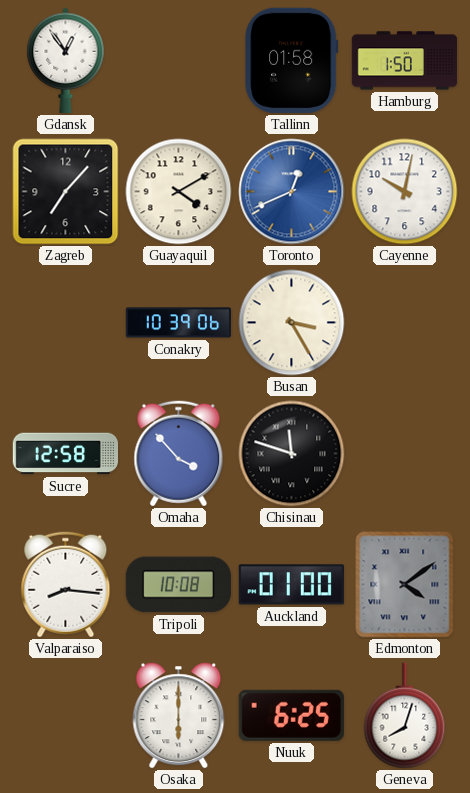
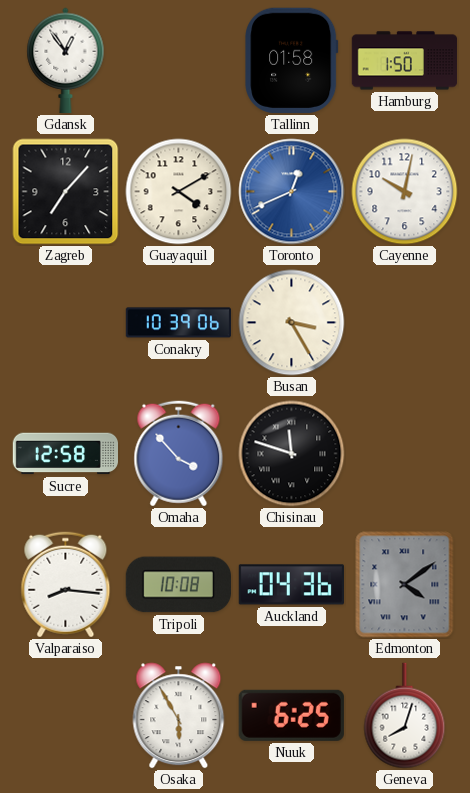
Auckland: 01:00 -> 04:36
Osaka: 6:00 -> 5:55
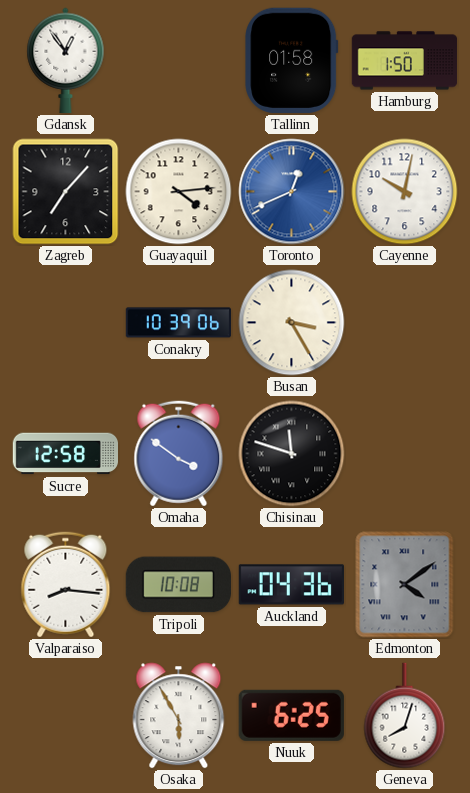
Guayaquil: 4:10 -> 4:14
Omaha: 3:53 -> 3:51
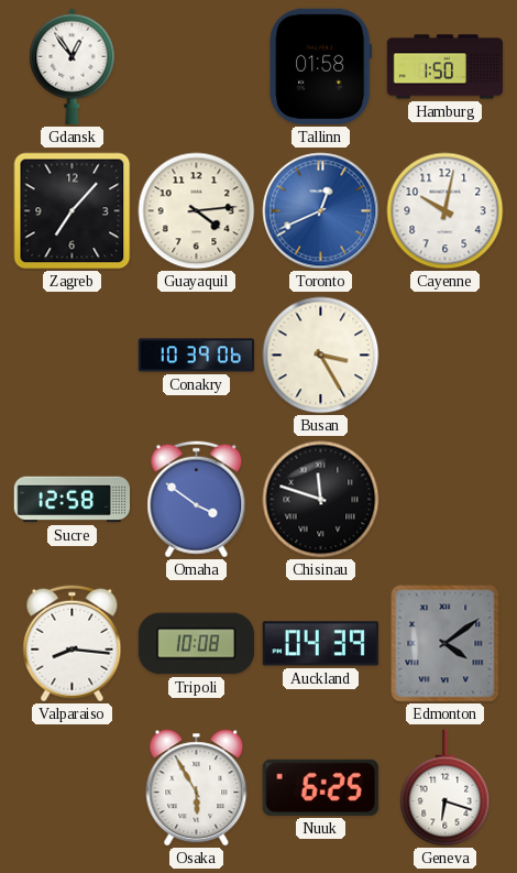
Auckland: 04:36 -> 04:39
Geneva: 8:03 -> 6:18
